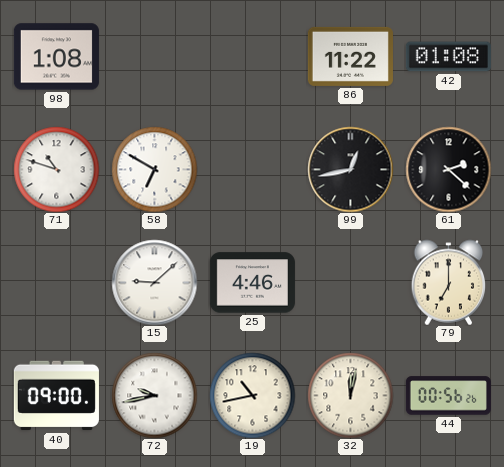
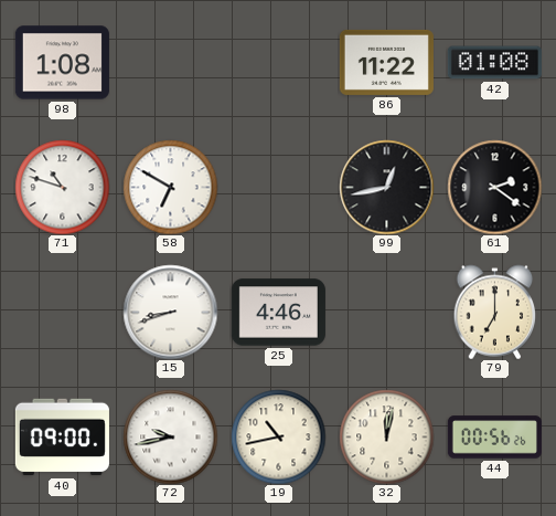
61: 2:22 -> 2:21
15: 9:08 -> 8:42
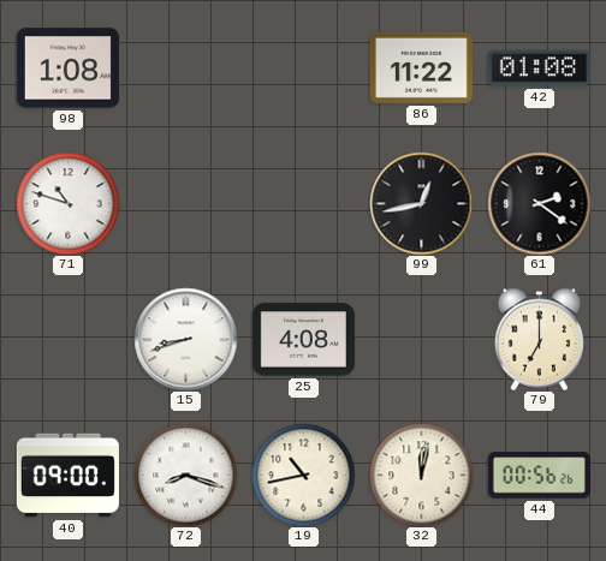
58: 6:50 -> none
25: 4:46 -> 4:08
72: 9:43 -> 8:18
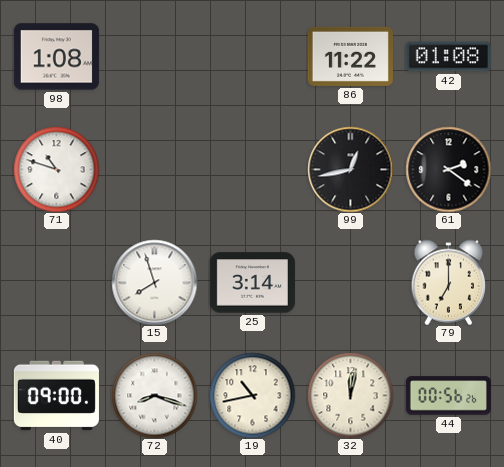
15: 8:42 -> 7:57
25: 4:08 -> 3:14
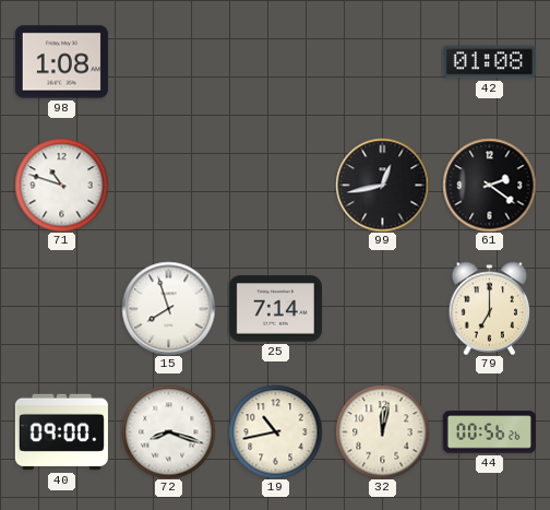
86: 11:22 -> none
25: 3:14 -> 7:14
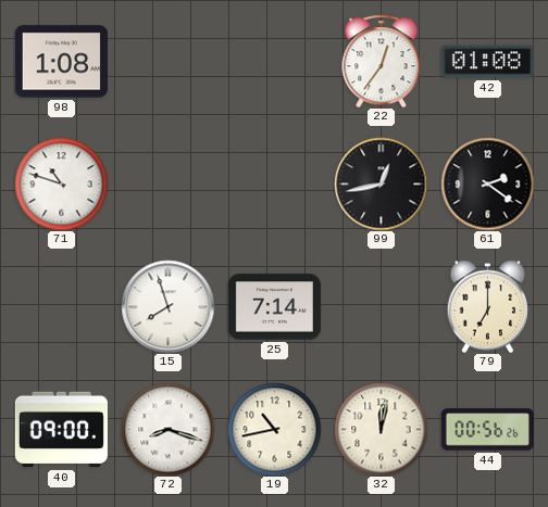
22: none -> 12:36
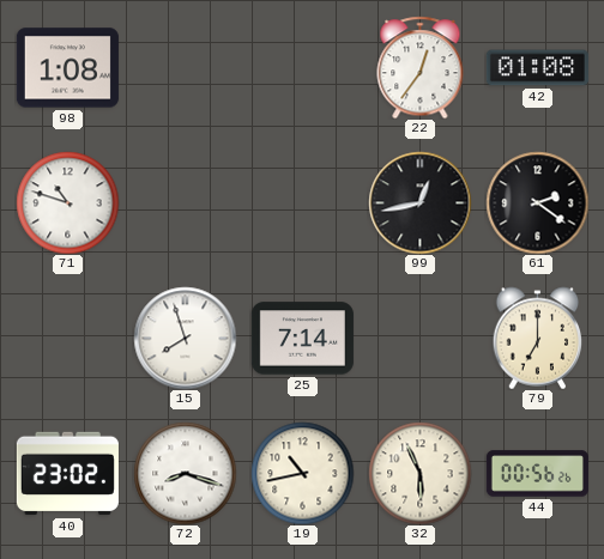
40: 09:00 -> 23:02
32: 12:02 -> 5:56
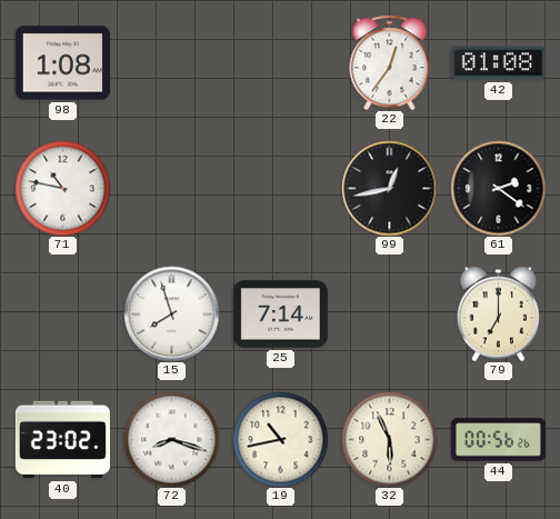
71: 10:48 -> 10:47
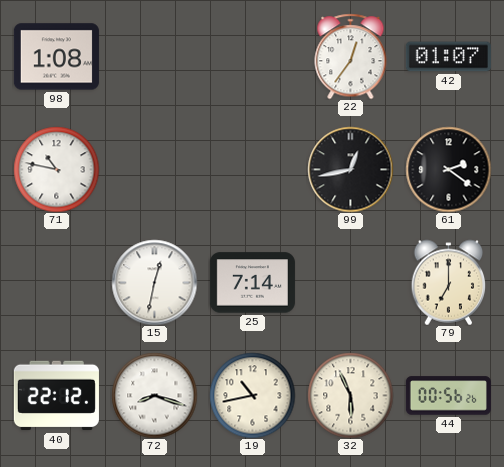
42: 01:08 -> 01:07
15: 7:57 -> 12:32
40: 23:02 -> 22:12
